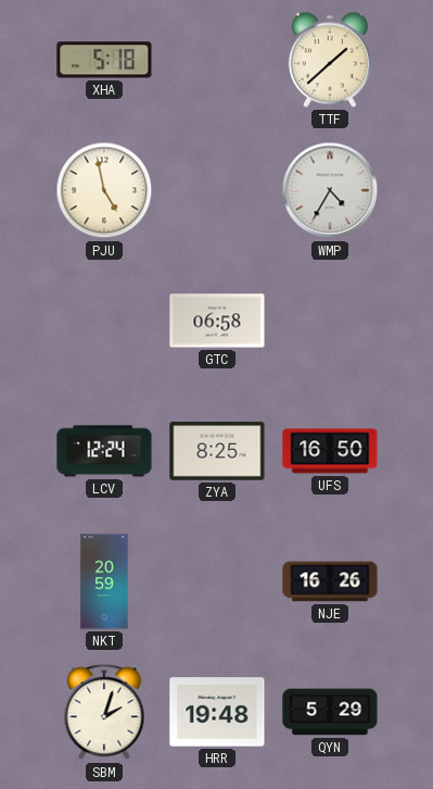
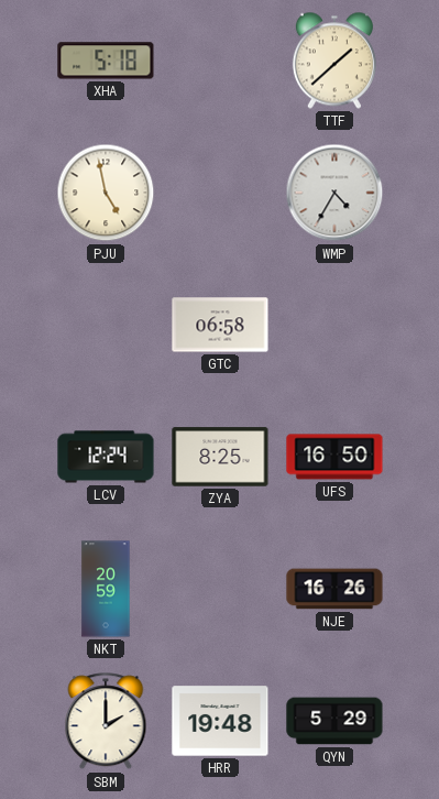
SBM: 2:03 -> 2:00
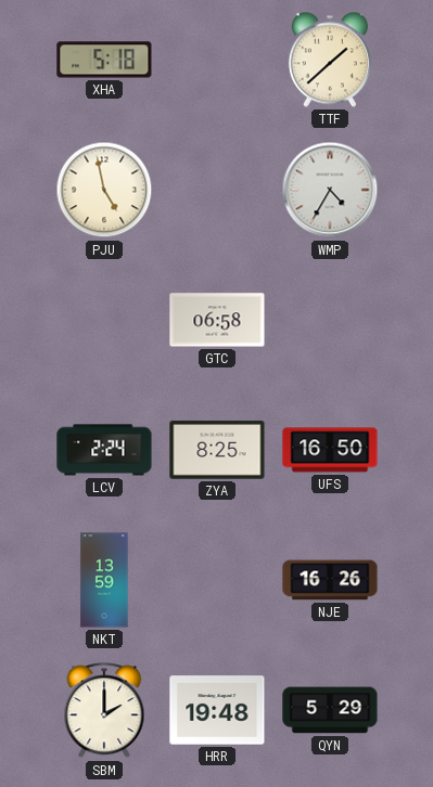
LCV: 12:24 -> 2:24
NKT: 20:59 -> 13:59
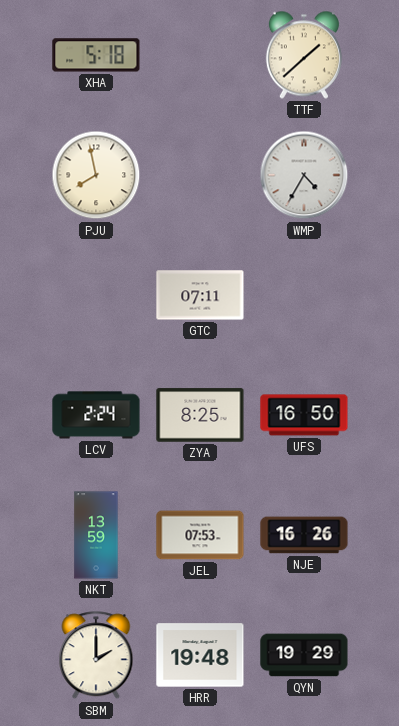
PJU: 4:58 -> 7:58
GTC: 06:58 -> 07:11
JEL: none -> 07:53
QYN: 5:29 -> 19:29
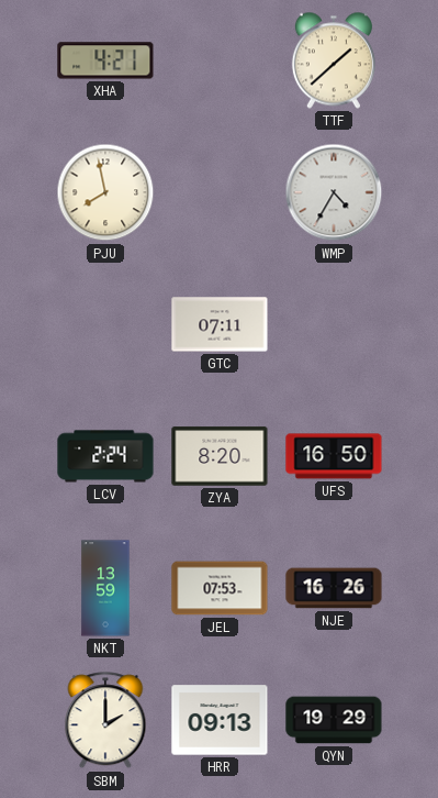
XHA: 5:18 -> 4:21
ZYA: 8:25 -> 8:20
HRR: 19:48 -> 09:13
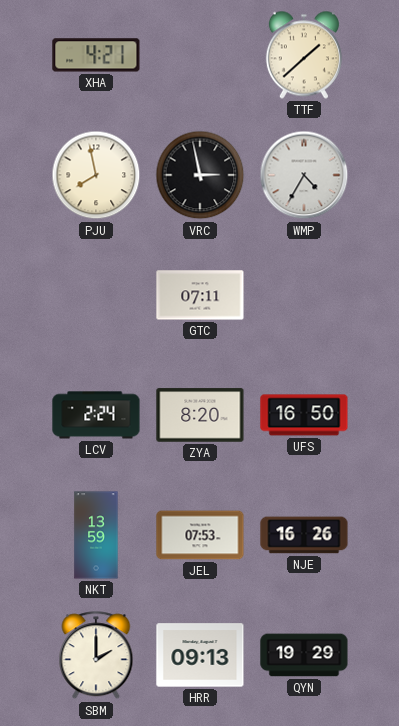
VRC: none -> 2:58
